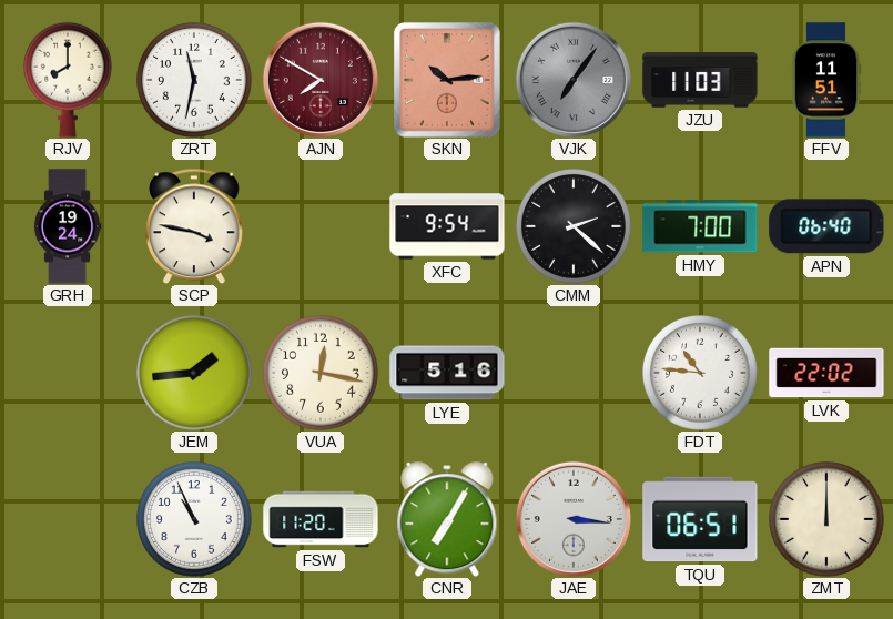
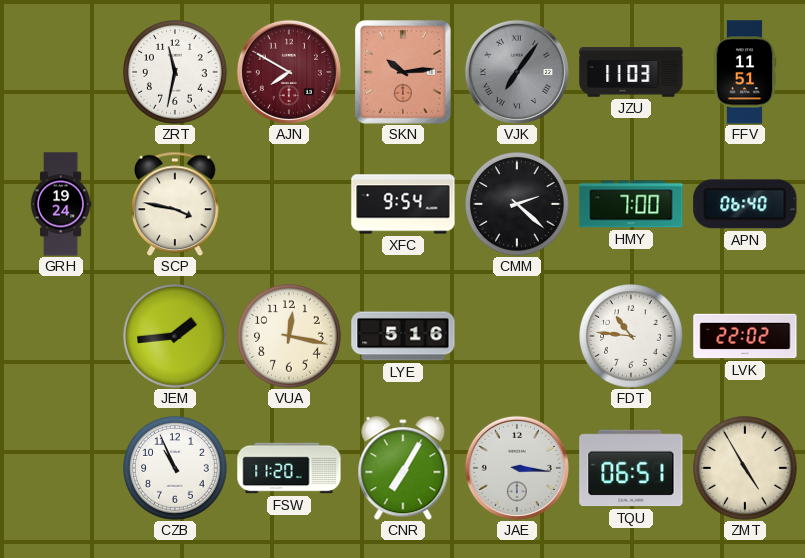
RJV: 8:00 -> none
ZMT: 12:00 -> 4:55
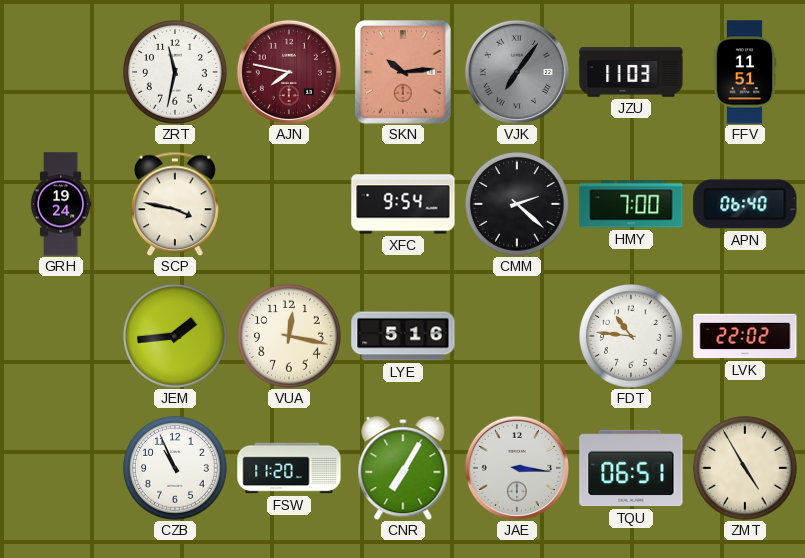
AJN: 7:50 -> 7:47
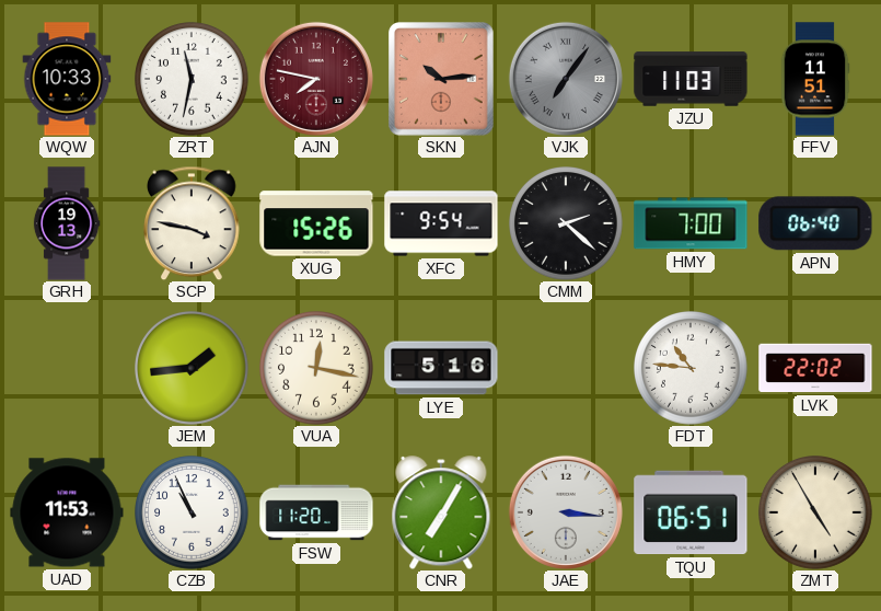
WQW: none -> 10:33
GRH: 19:24 -> 19:13
XUG: none -> 15:26
UAD: none -> 11:53
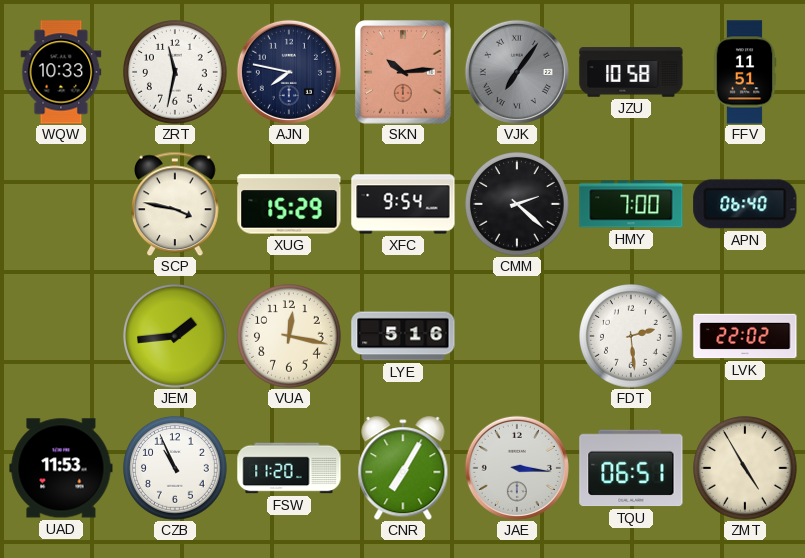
AJN dial: burgundy -> navy
JZU: 11:03 -> 10:58
GRH: 19:13 -> none
XUG: 15:26 -> 15:29
FDT: 10:46 -> 2:29
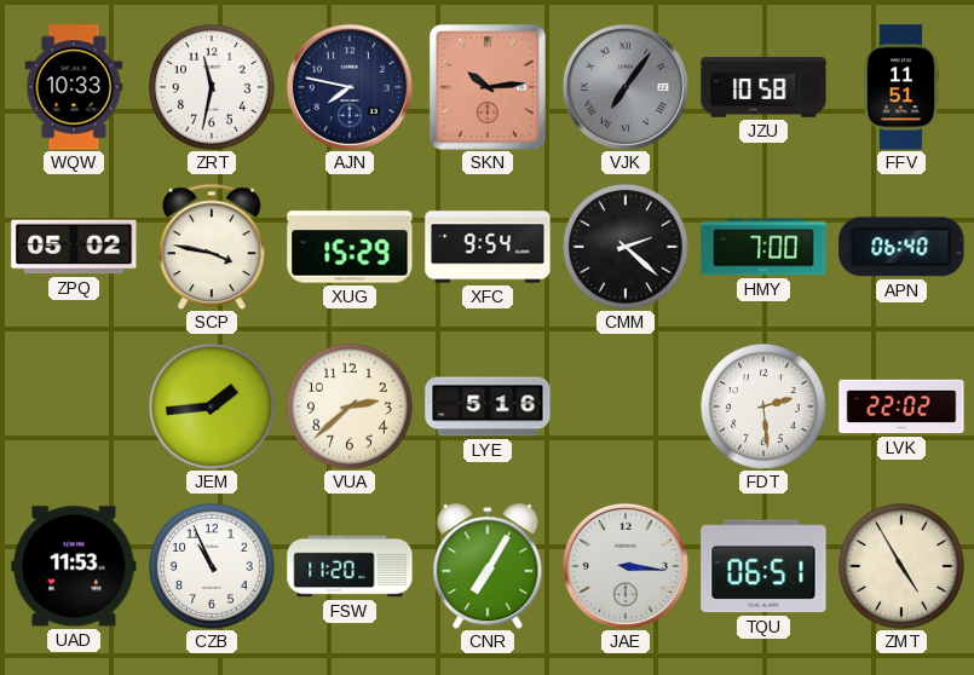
ZPQ: none -> 05:02
VUA: 12:17 -> 2:38
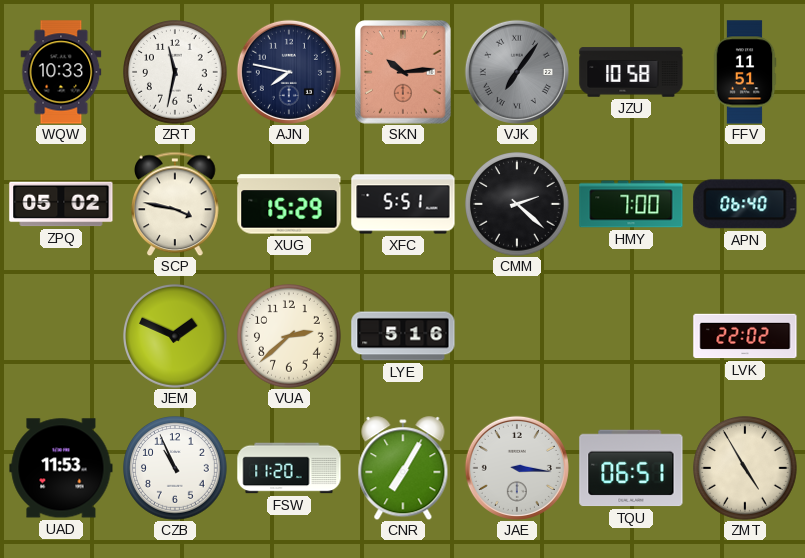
XFC: 9:54 -> 5:51
JEM: 1:44 -> 1:49
FDT: 2:29 -> none
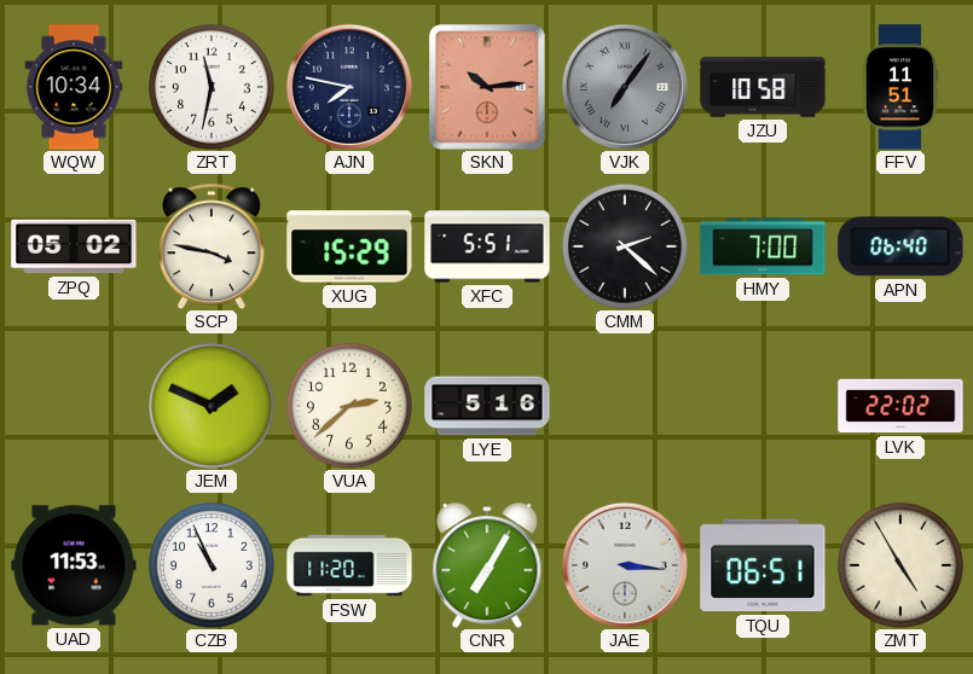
WQW: 10:33 -> 10:34
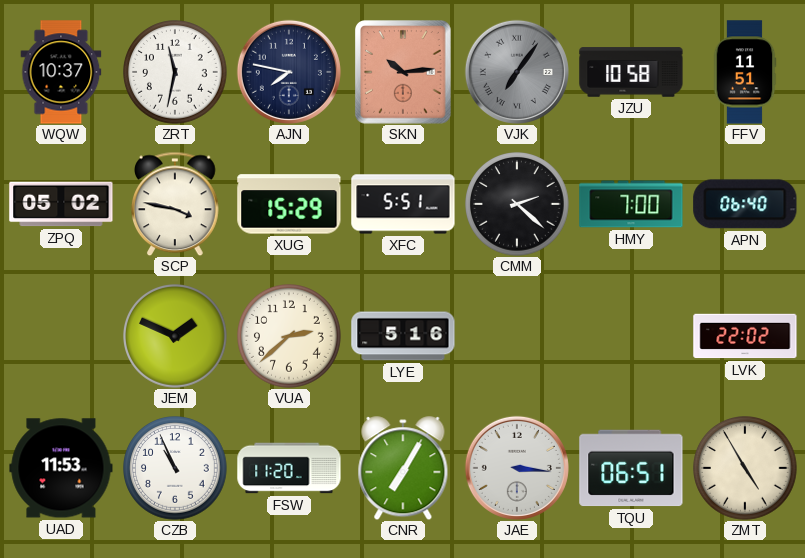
WQW: 10:34 -> 10:37
